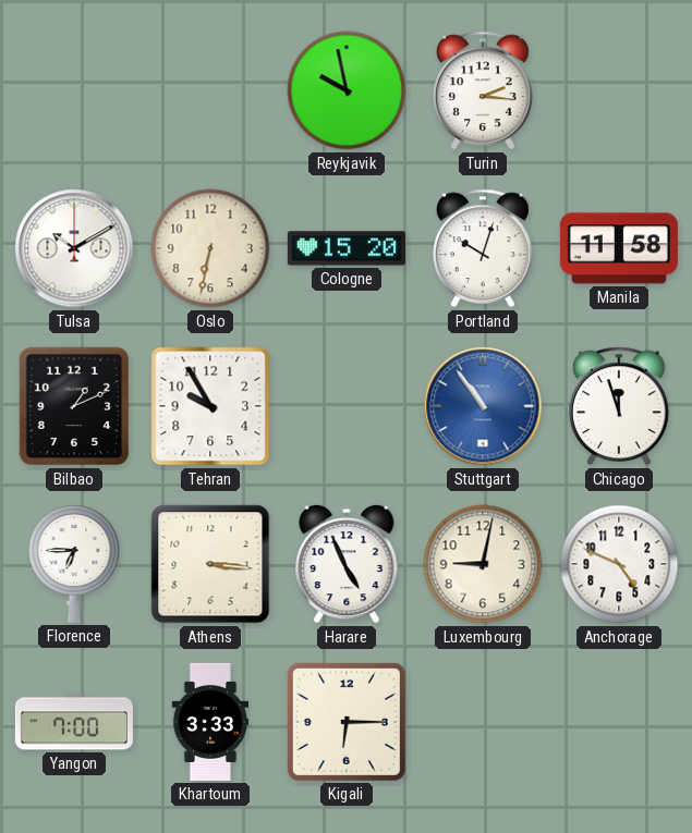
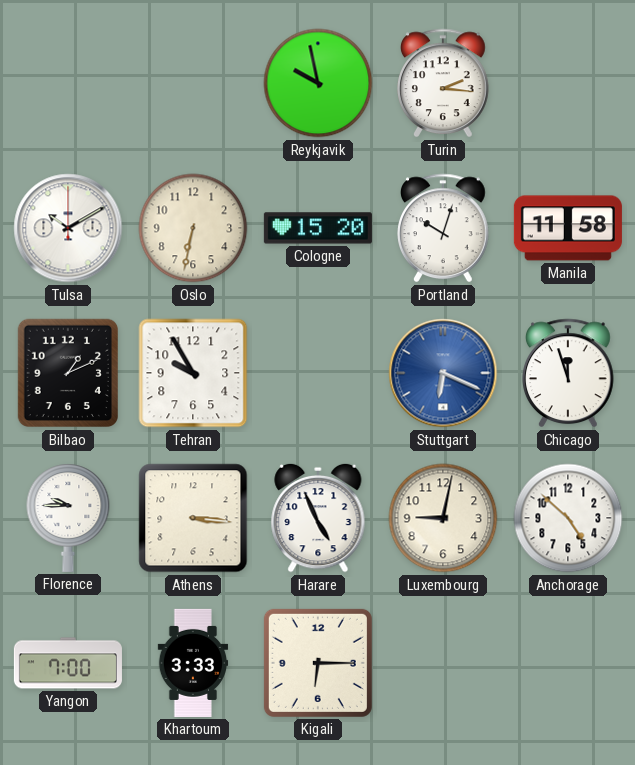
Stuttgart: 10:54 -> 6:19
Florence: 6:45 -> 9:45
Anchorage: 4:49 -> 4:52
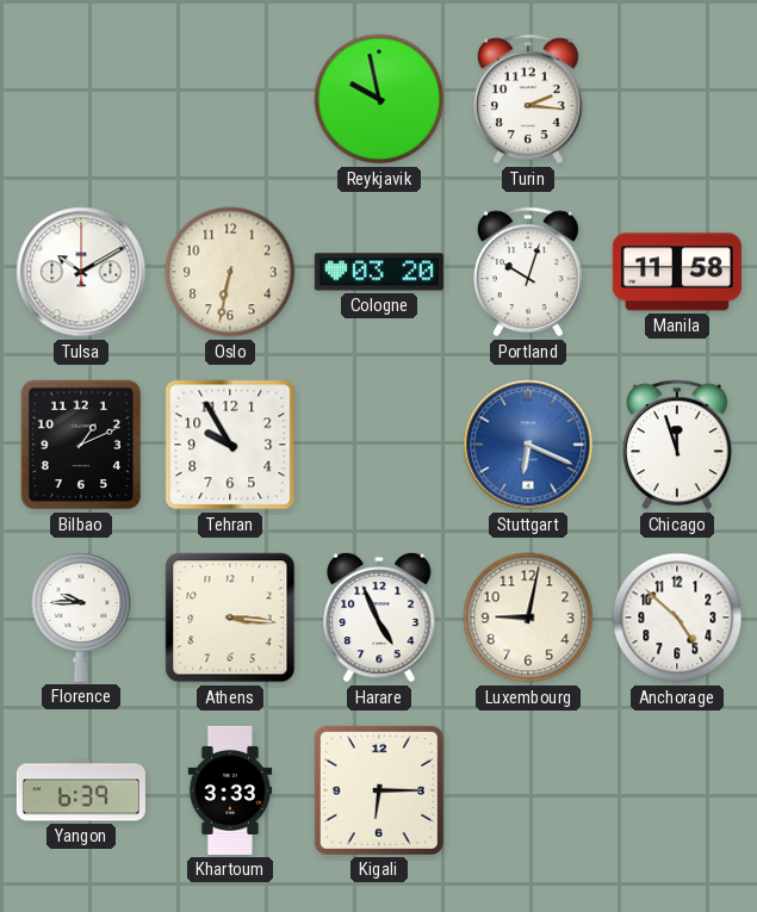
Cologne: 15:20 -> 03:20
Yangon: 7:00 -> 6:39
